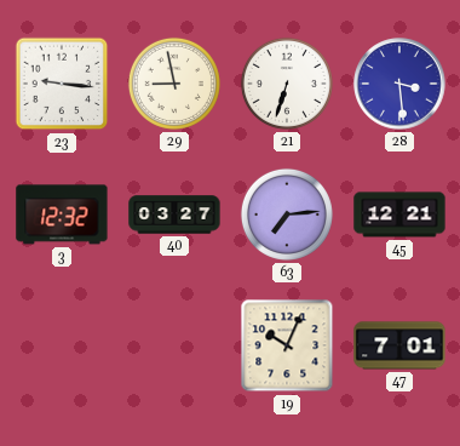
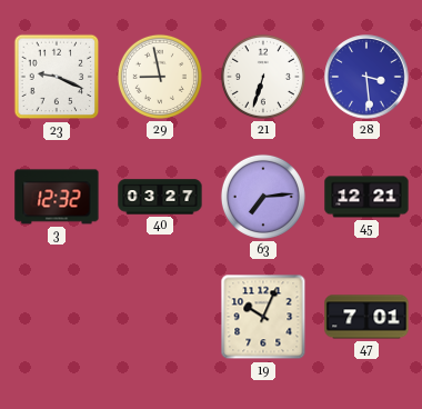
23: 9:16 -> 9:19
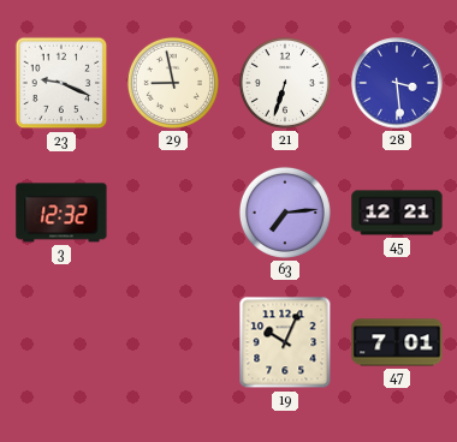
40: 03:27 -> none
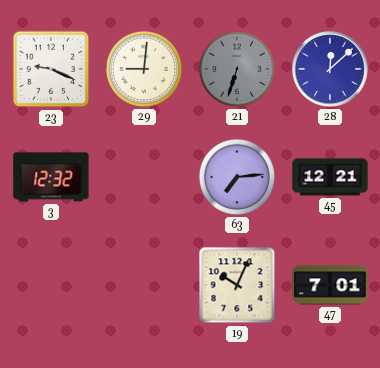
29: 8:58 -> 9:01
21 dial: white -> grey
28: 3:29 -> 12:08
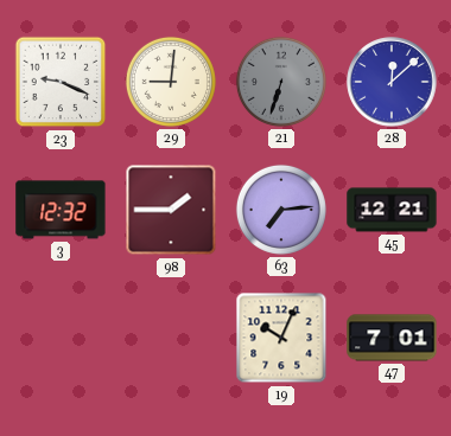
98: none -> 1:45
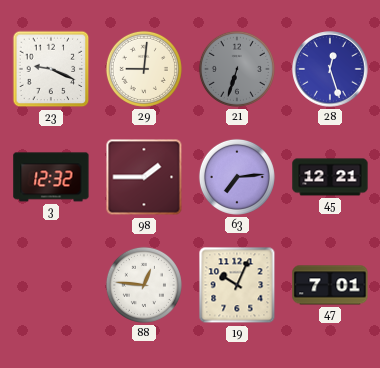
28: 12:08 -> 12:27
88: none -> 12:46
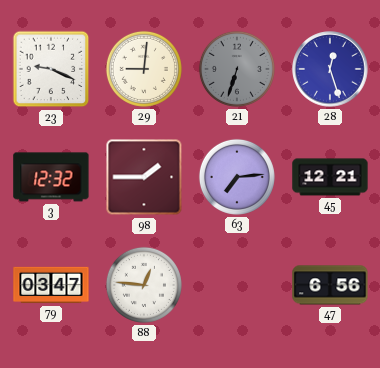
79: none -> 03:47
19: 10:04 -> none
47: 7:01 -> 6:56
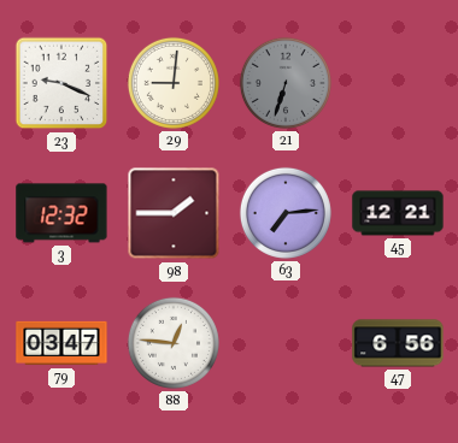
28: 12:27 -> none
